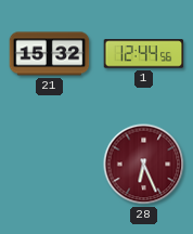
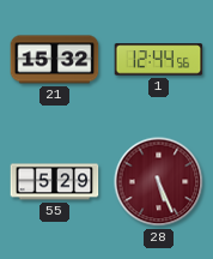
55: none -> 5:29
28: 6:26 -> 5:26
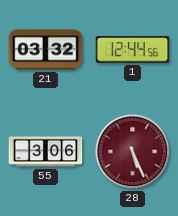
21: 15:32 -> 03:32
55: 5:29 -> 3:06
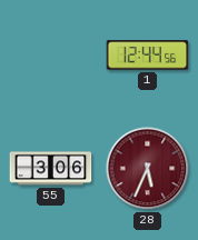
21: 03:32 -> none
28: 5:26 -> 5:34
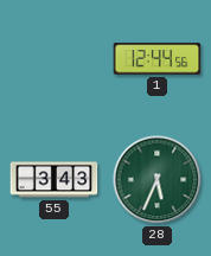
55: 3:06 -> 3:43
28 dial: burgundy -> green
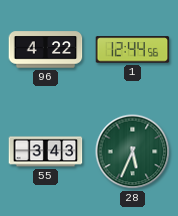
96: none -> 4:22
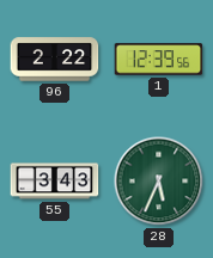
96: 4:22 -> 2:22
1: 12:44 -> 12:39
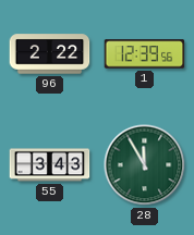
28: 5:34 -> 11:55
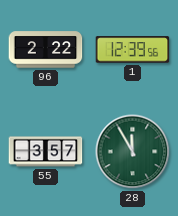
55: 3:43 -> 3:57
